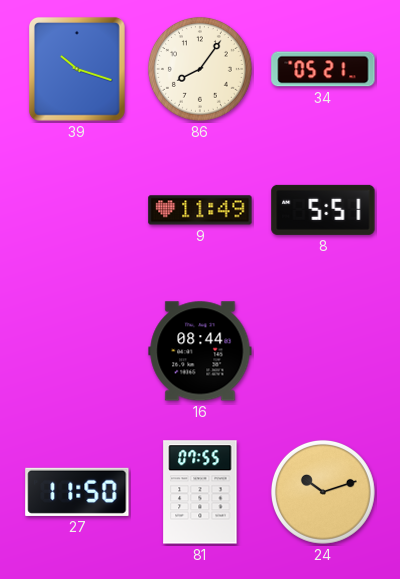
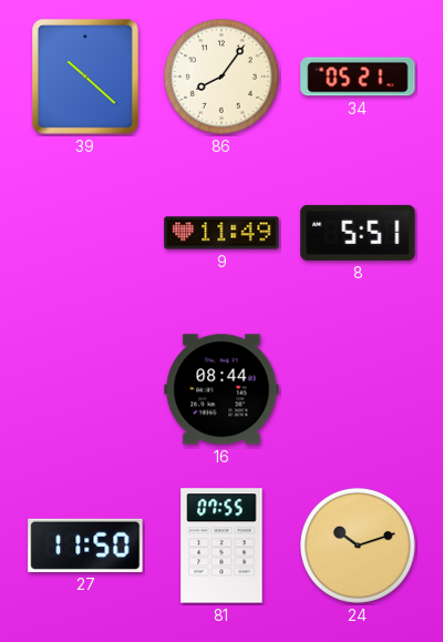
39: 10:18 -> 10:22
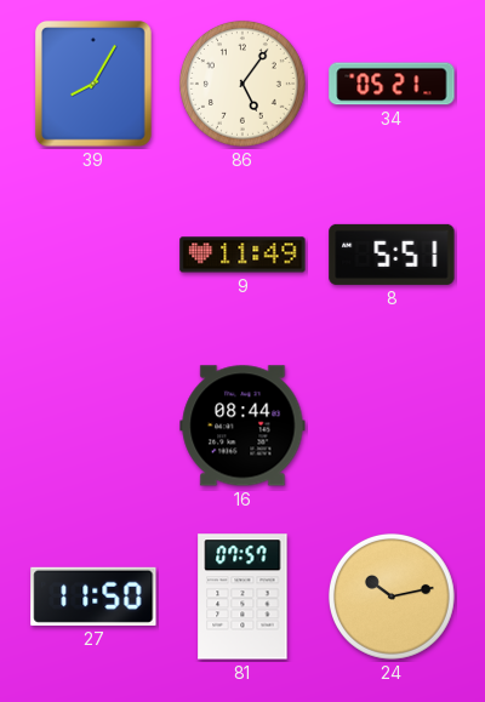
39: 10:22 -> 8:05
86: 8:06 -> 5:06
81: 07:55 -> 07:57
24: 10:12 -> 10:13
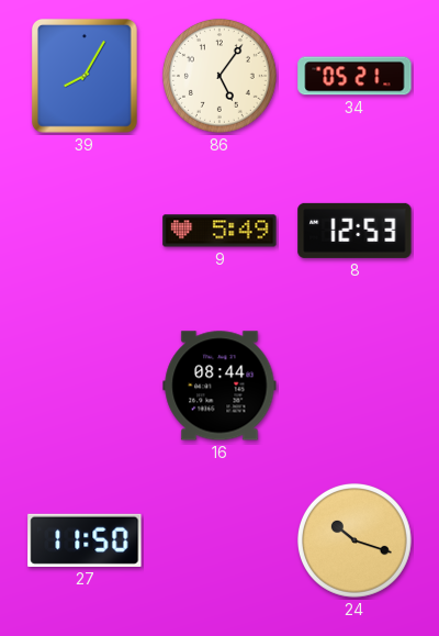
9: 11:49 -> 5:49
8: 5:51 -> 12:53
81: 07:57 -> none
24: 10:13 -> 10:18
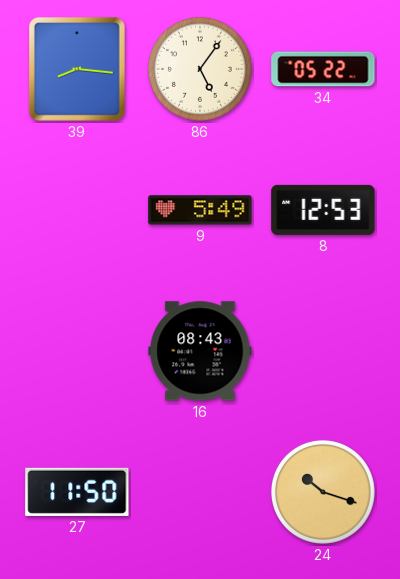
39: 8:05 -> 8:16
34: 05:21 -> 05:22
16: 08:44 -> 08:43
